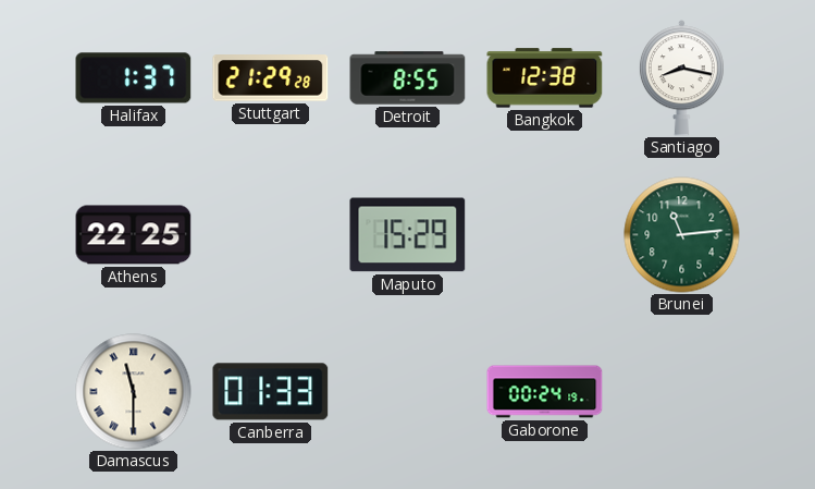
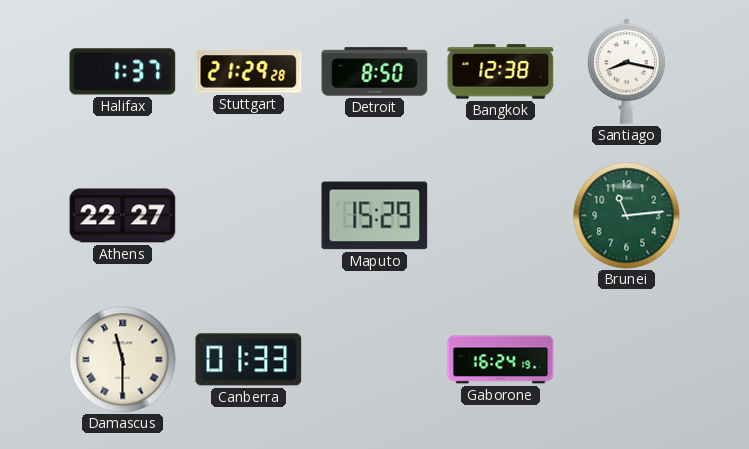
Detroit: 8:55 -> 8:50
Athens: 22:25 -> 22:27
Gaborone: 00:24 -> 16:24
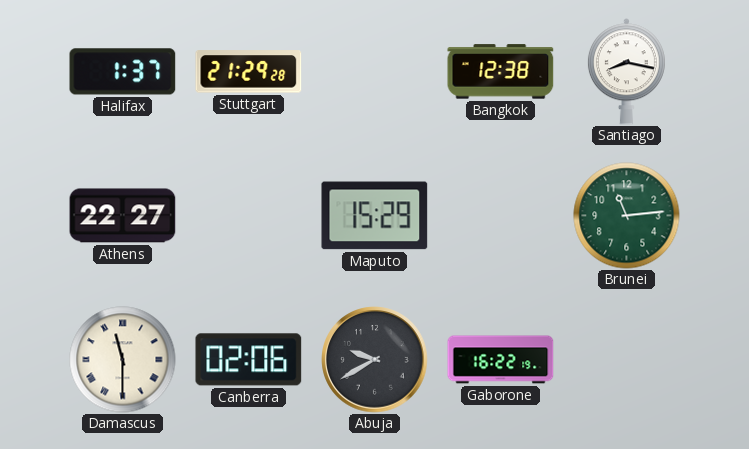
Detroit: 8:50 -> none
Canberra: 01:33 -> 02:06
Abuja: none -> 9:40
Gaborone: 16:24 -> 16:22
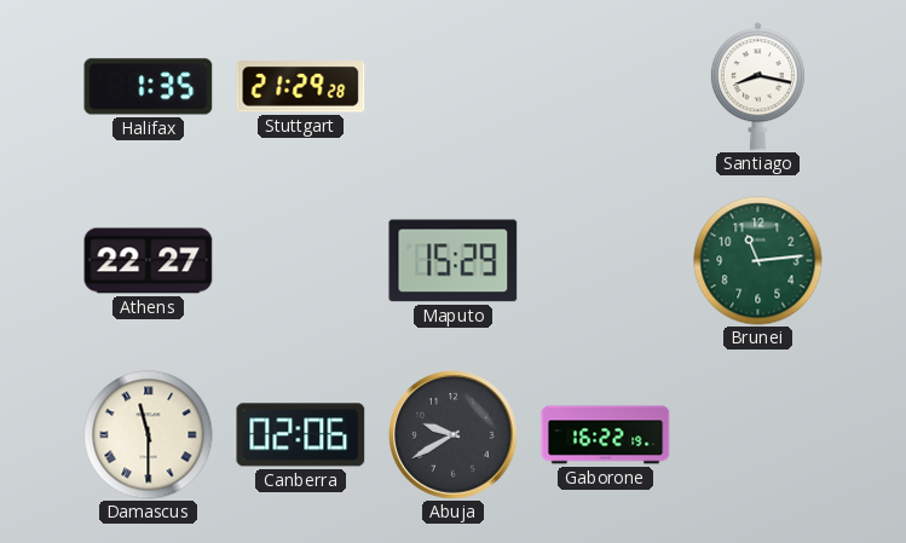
Halifax: 1:37 -> 1:35
Bangkok: 12:38 -> none
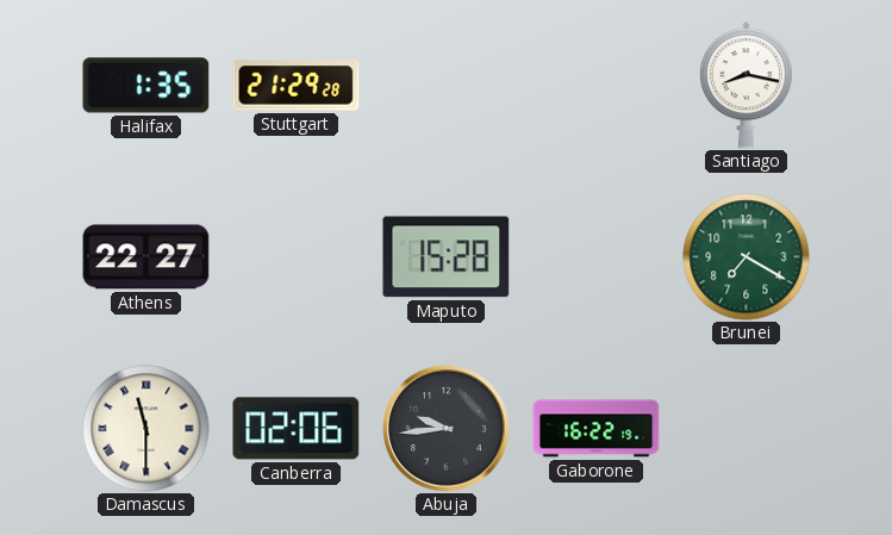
Maputo: 15:29 -> 15:28
Brunei: 11:14 -> 7:20
Abuja: 9:40 -> 9:44
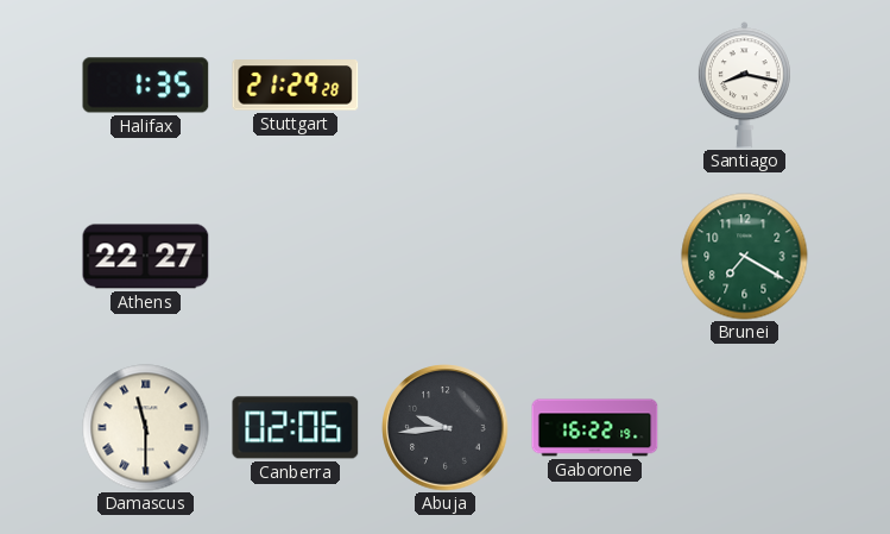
Maputo: 15:28 -> none
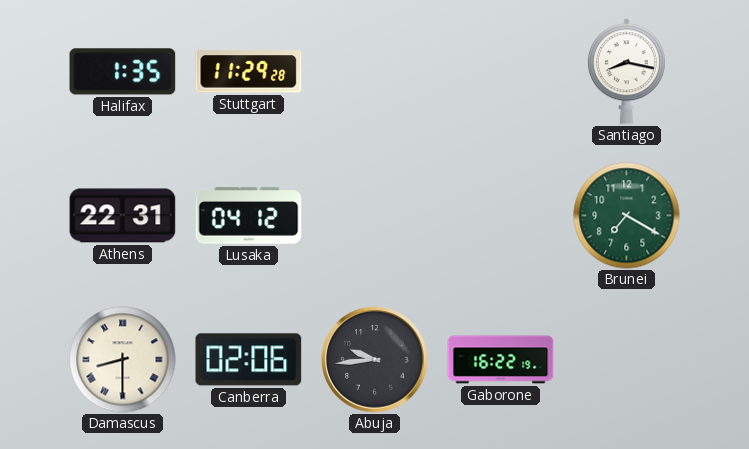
Stuttgart: 21:29 -> 11:29
Athens: 22:27 -> 22:31
Lusaka: none -> 04:12
Damascus: 11:30 -> 8:30
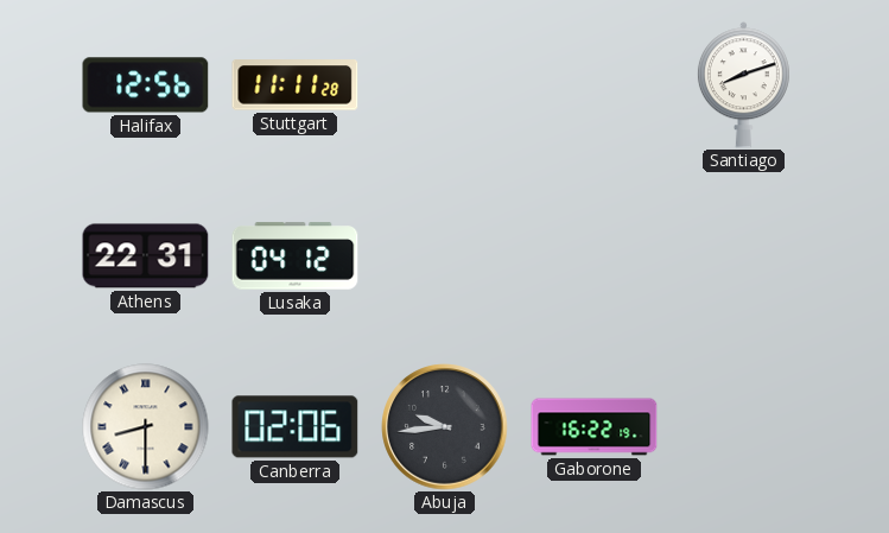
Halifax: 1:35 -> 12:56
Stuttgart: 11:29 -> 11:11
Santiago: 8:17 -> 8:12
Brunei: 7:20 -> none
